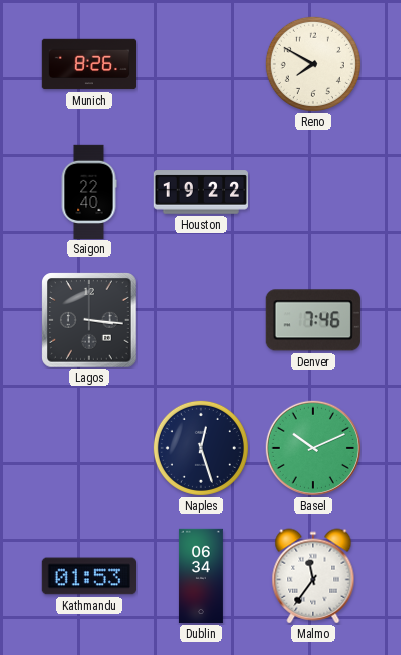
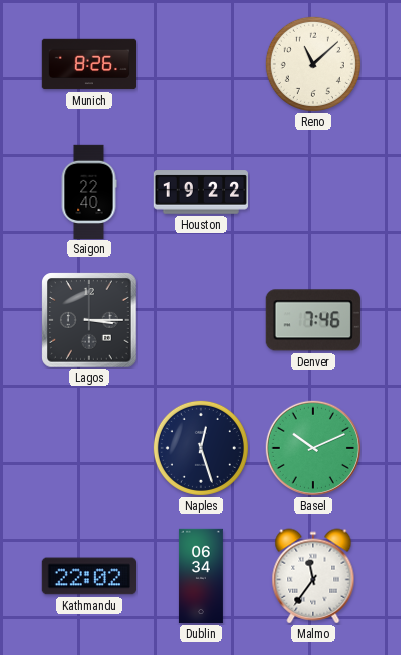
Reno: 7:50 -> 11:08
Lagos: 3:16 -> 3:15
Kathmandu: 01:53 -> 22:02
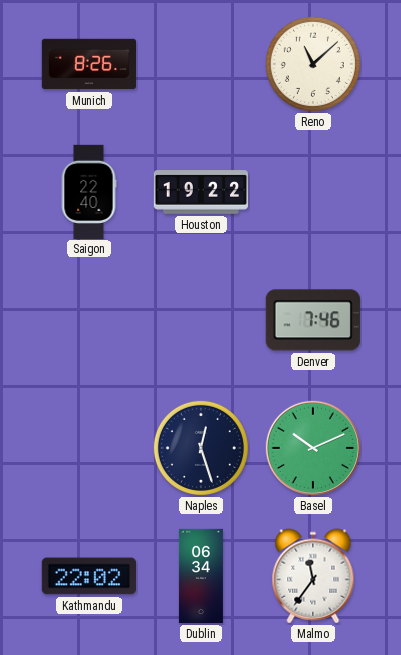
Lagos: 3:15 -> none
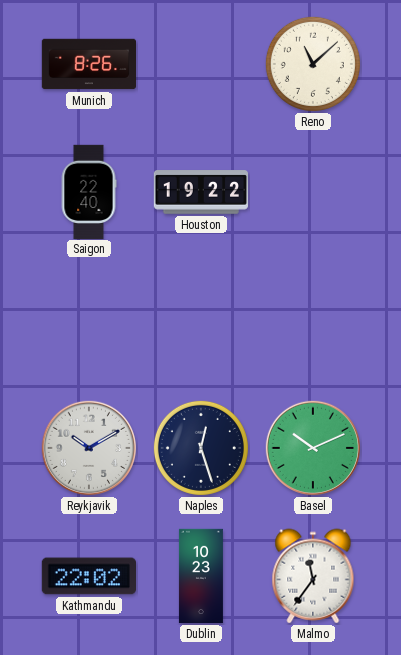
Denver: 7:46 -> none
Reykjavik: none -> 10:10
Dublin: 06:34 -> 10:23
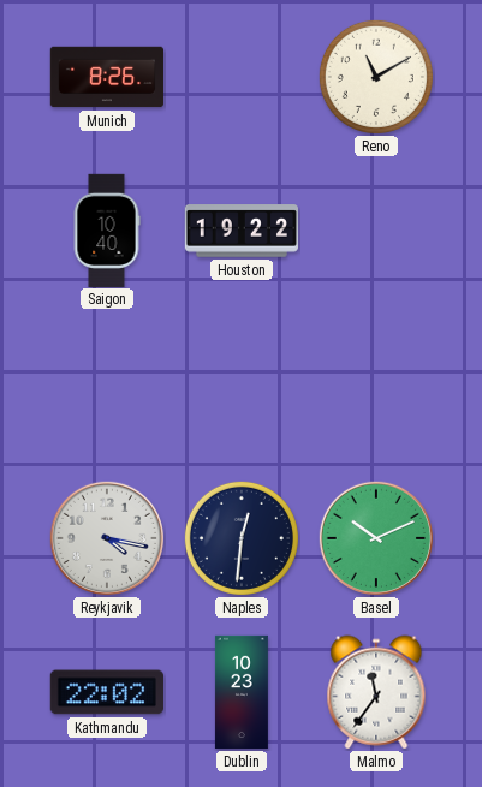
Reno: 11:08 -> 11:10
Saigon: 22:40 -> 10:40
Reykjavik: 10:10 -> 4:17
Naples: 12:27 -> 12:31
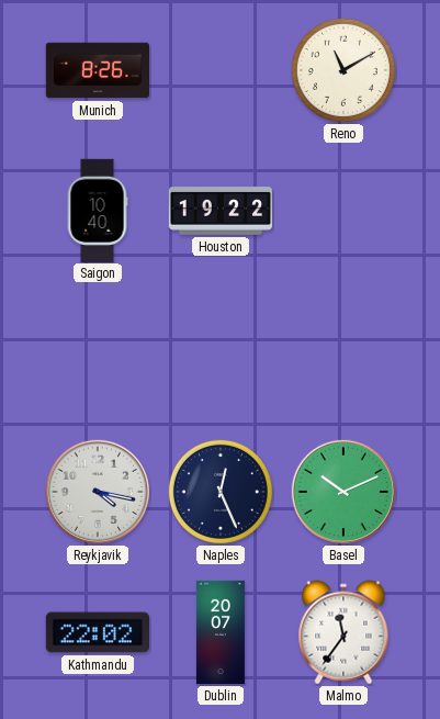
Naples: 12:31 -> 12:26
Dublin: 10:23 -> 20:07
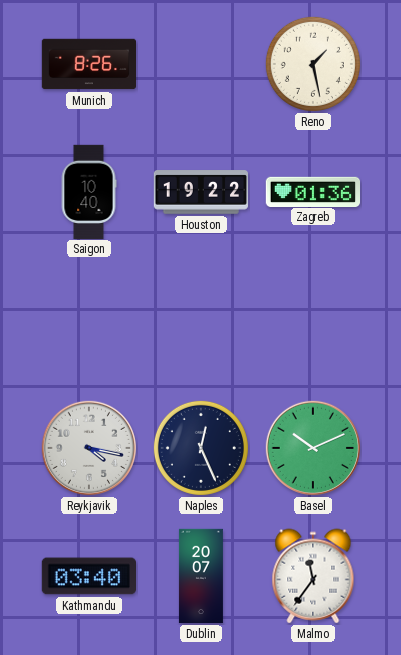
Reno: 11:10 -> 1:28
Zagreb: none -> 01:36
Kathmandu: 22:02 -> 03:40
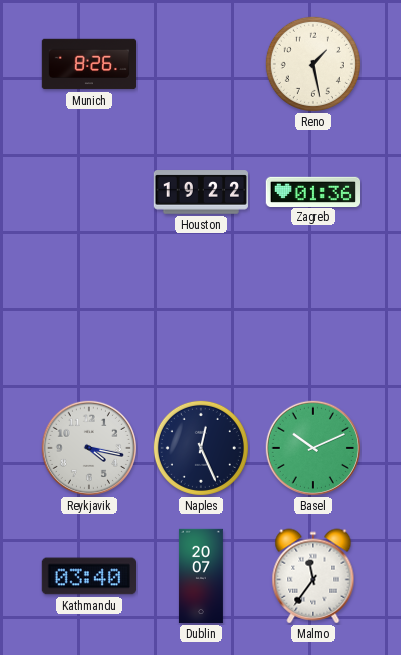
Saigon: 10:40 -> none
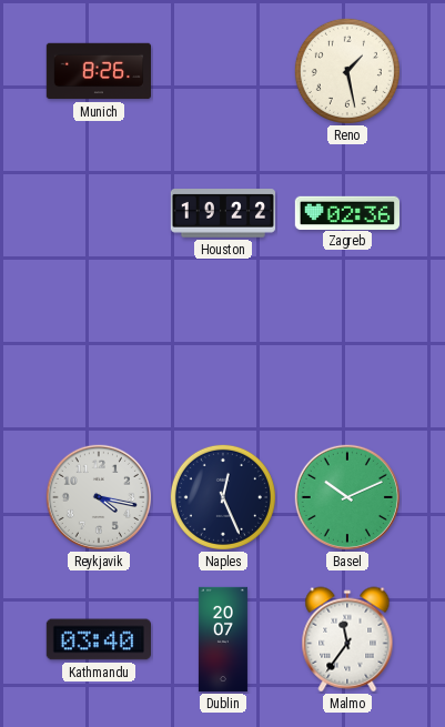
Zagreb: 01:36 -> 02:36
